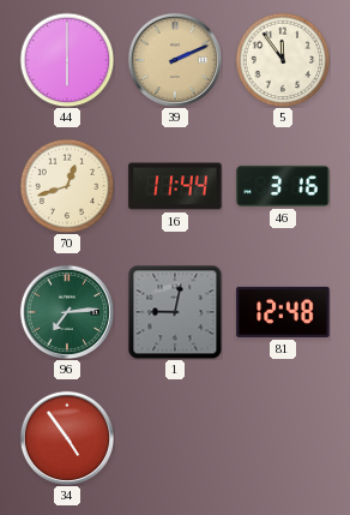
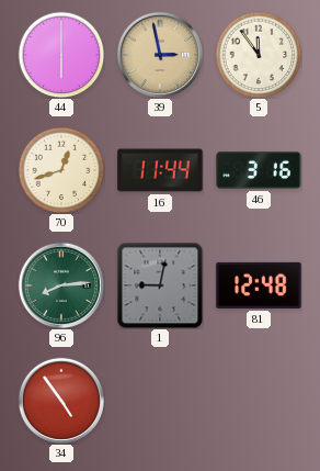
39: 2:11 -> 2:58
96: 7:14 -> 8:14
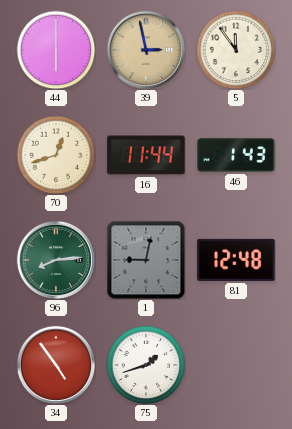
46: 3:16 -> 1:43
75: none -> 1:42
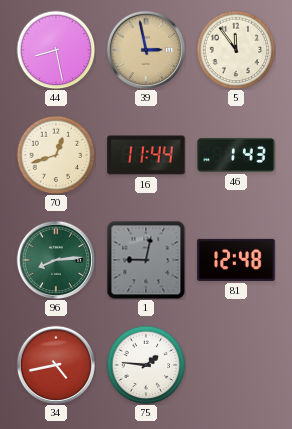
44: 6:00 -> 8:28
34: 4:54 -> 4:43
75: 1:42 -> 1:46
